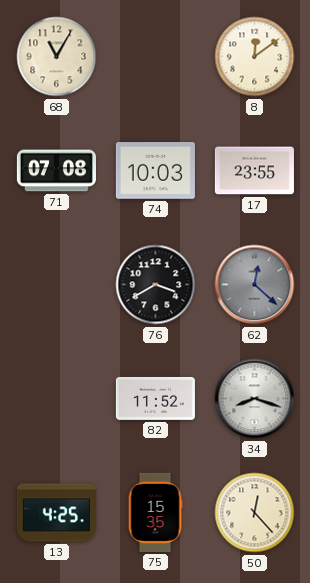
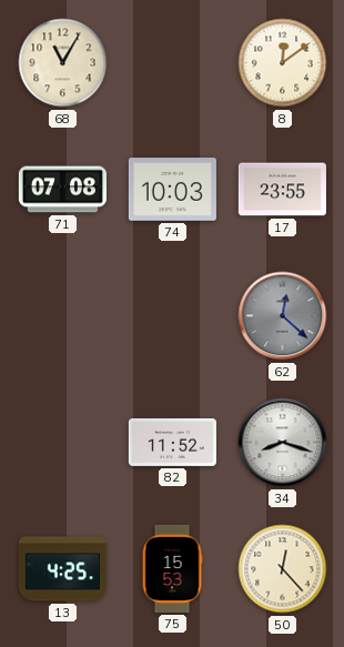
76: 3:40 -> none
75: 15:35 -> 15:53
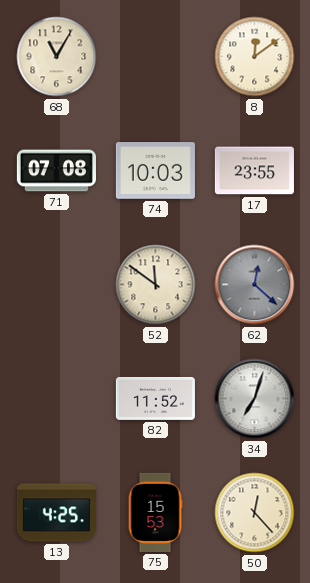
52: none -> 11:51
34: 8:18 -> 7:03
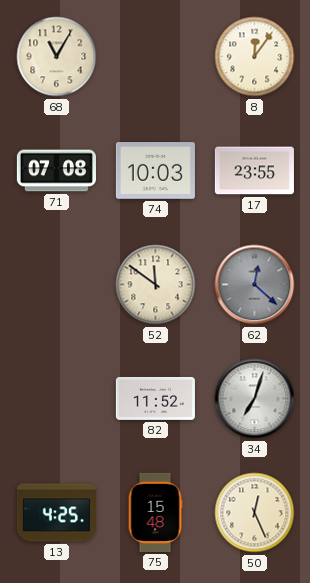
8: 12:09 -> 12:06
75: 15:53 -> 15:48
50: 12:23 -> 12:26
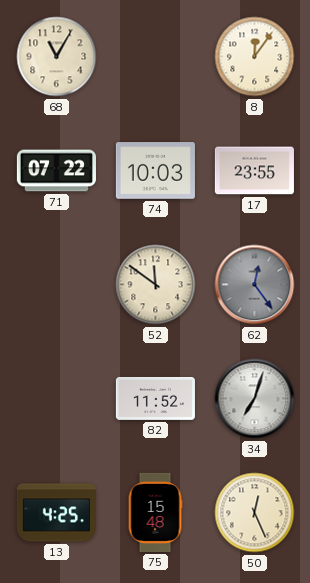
71: 07:08 -> 07:22
62: 12:22 -> 12:24
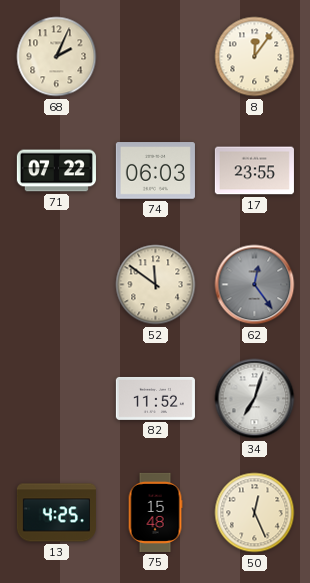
68: 11:05 -> 2:04
74: 10:03 -> 06:03
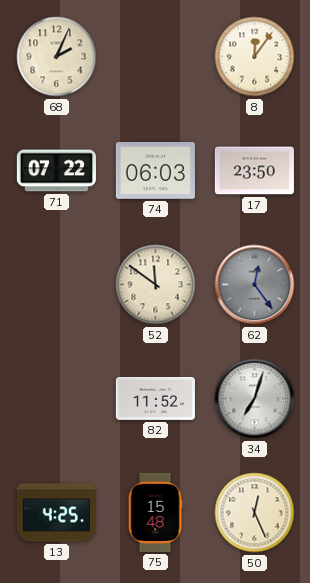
17: 23:55 -> 23:50
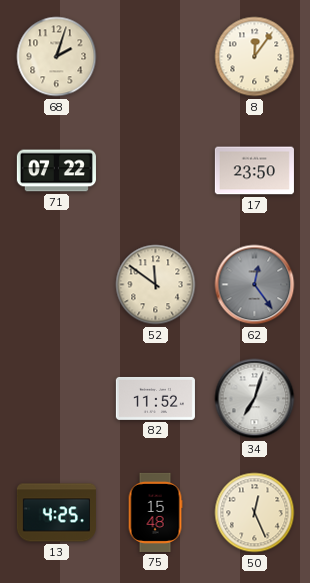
68: 2:04 -> 2:03
74: 06:03 -> none
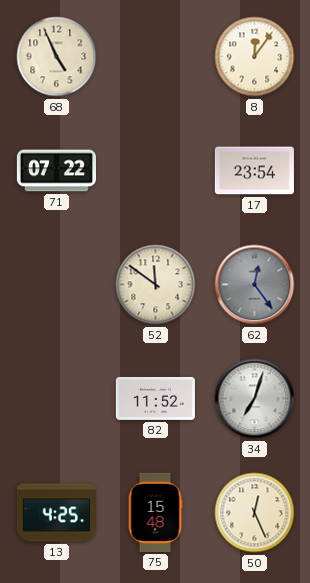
68: 2:03 -> 4:56
17: 23:50 -> 23:54
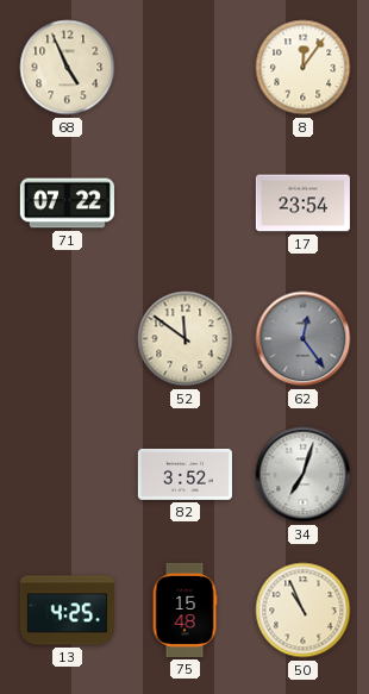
82: 11:52 -> 3:52
50: 12:26 -> 10:56
